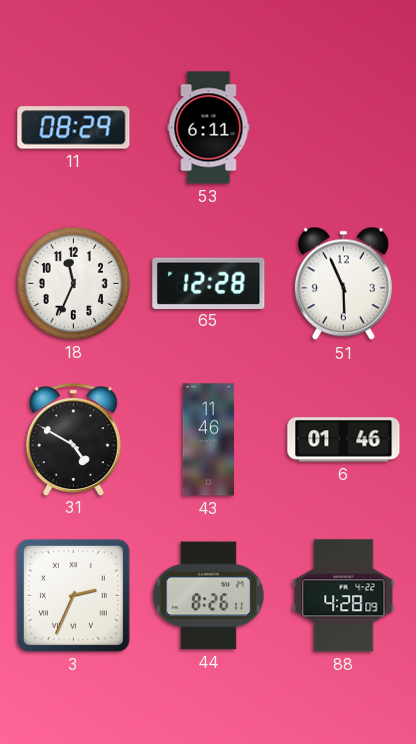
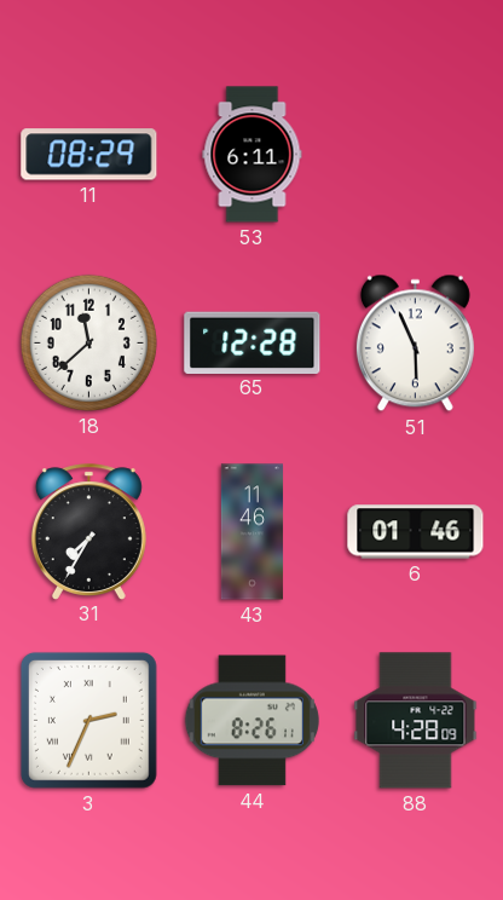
18: 11:34 -> 11:38
31: 4:50 -> 7:35
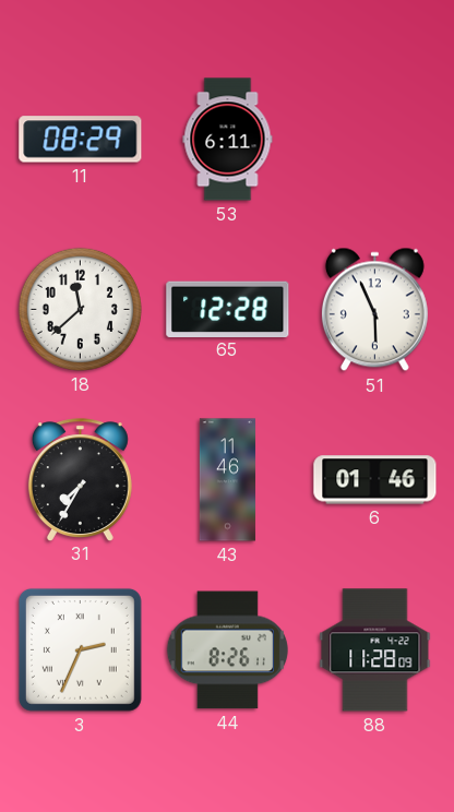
88: 4:28 -> 11:28
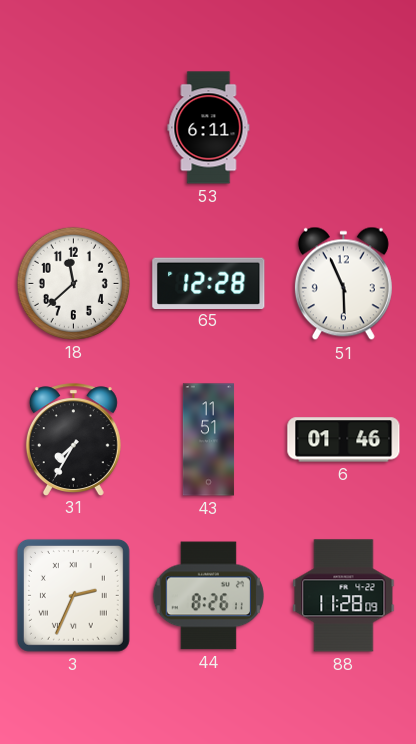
11: 08:29 -> none
43: 11:46 -> 11:51
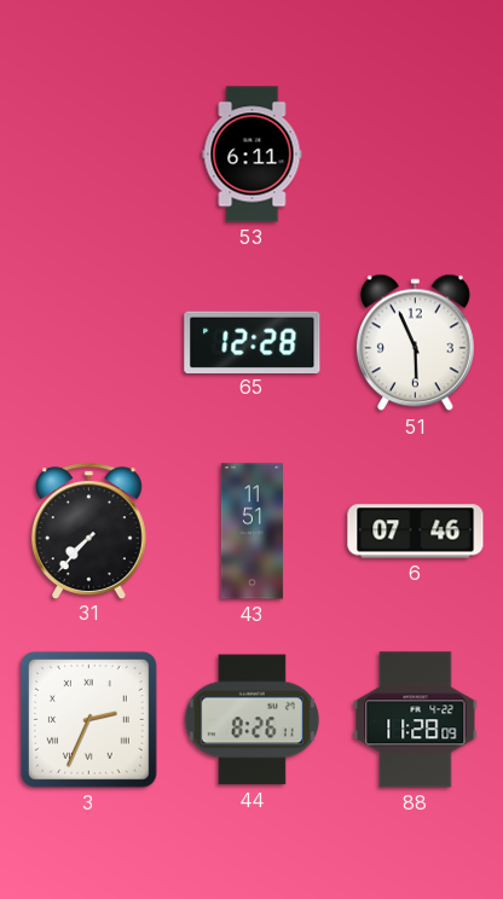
18: 11:38 -> none
31: 7:35 -> 7:37
6: 01:46 -> 07:46
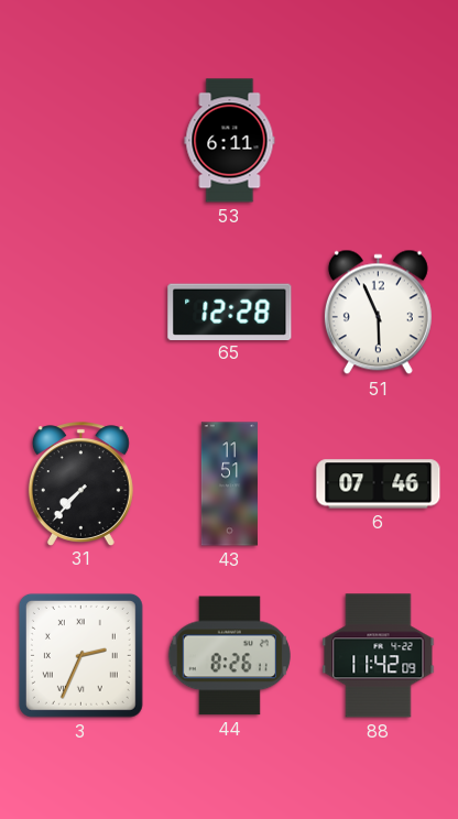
88: 11:28 -> 11:42
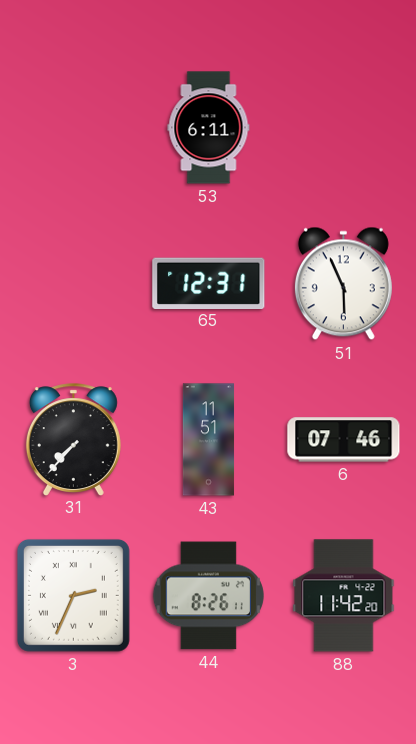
65: 12:28 -> 12:31
88: 11:42:09 -> 11:42:20
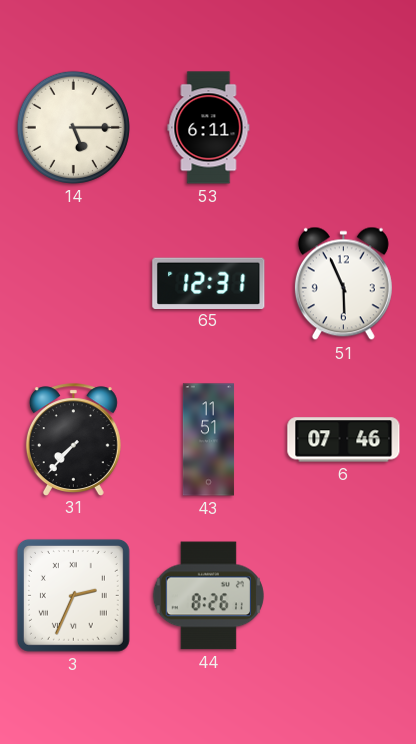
14: none -> 5:15
88: 11:42 -> none
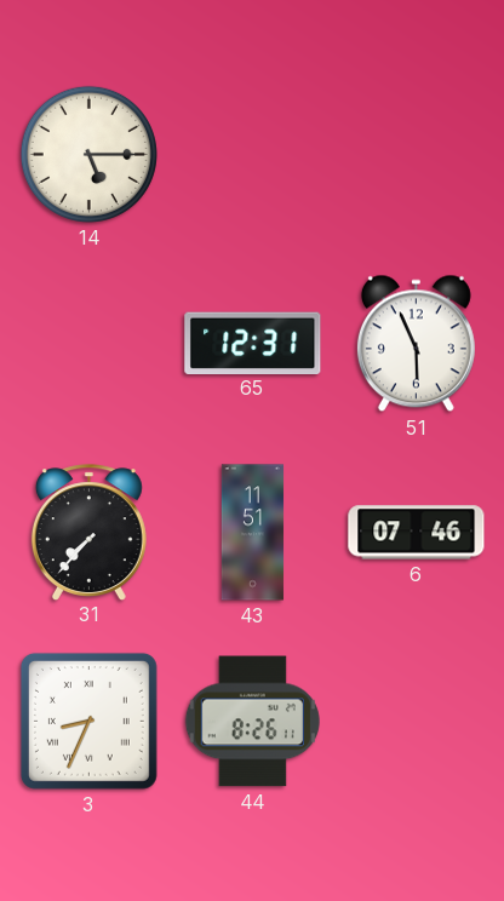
53: 6:11 -> none
3: 2:34 -> 8:34
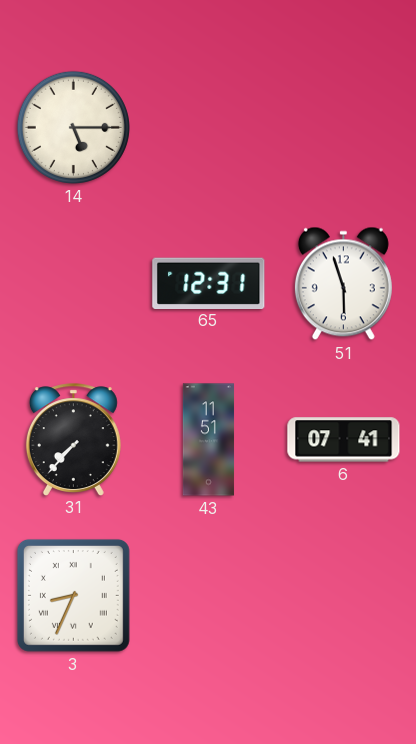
51: 5:56 -> 5:57
6: 07:46 -> 07:41
44: 8:26 -> none
